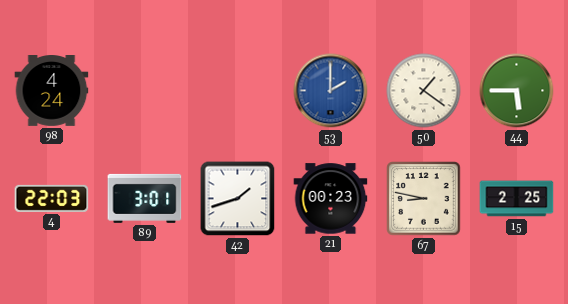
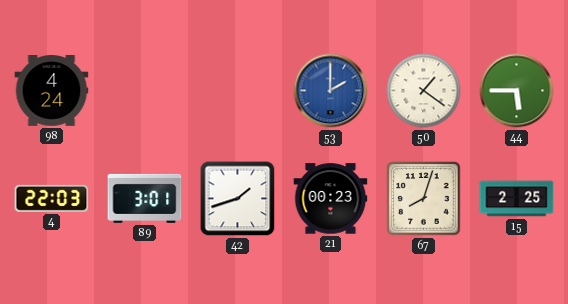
67: 8:47 -> 8:03
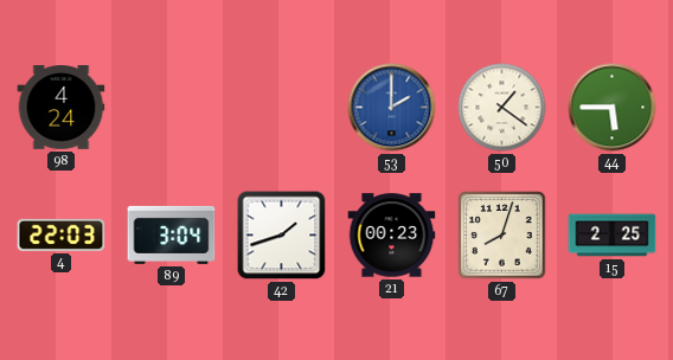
89: 3:01 -> 3:04
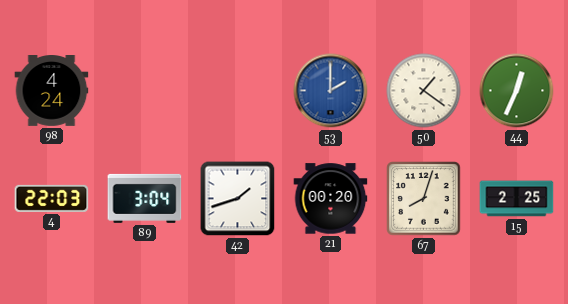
44: 5:45 -> 12:34
21: 00:23 -> 00:20
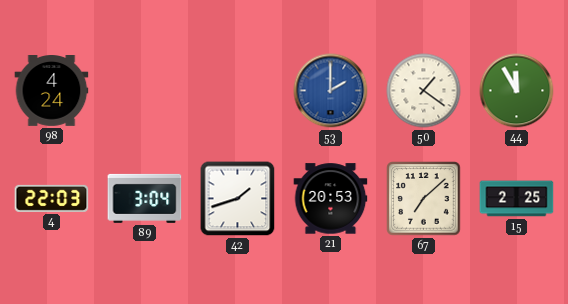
44: 12:34 -> 11:55
21: 00:20 -> 20:53
67: 8:03 -> 7:08
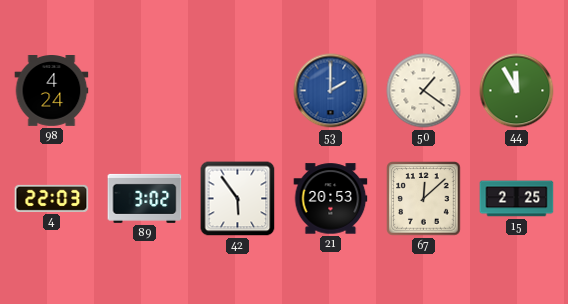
89: 3:04 -> 3:02
42: 1:42 -> 5:54
67: 7:08 -> 12:08
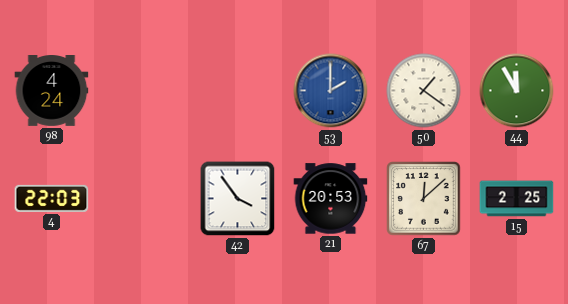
89: 3:02 -> none
42: 5:54 -> 3:54
